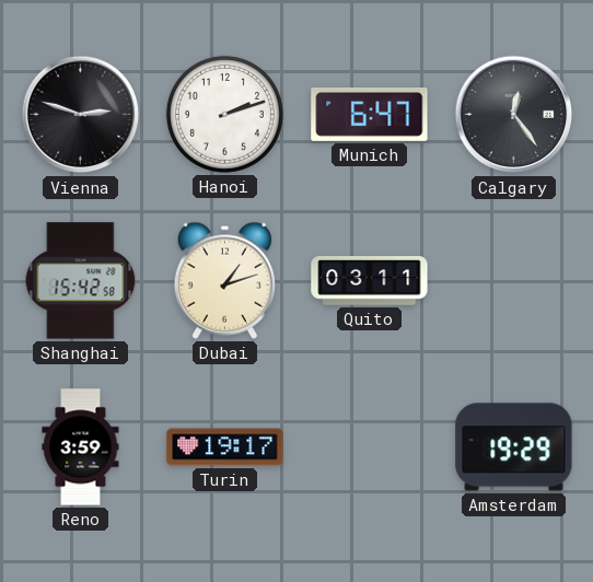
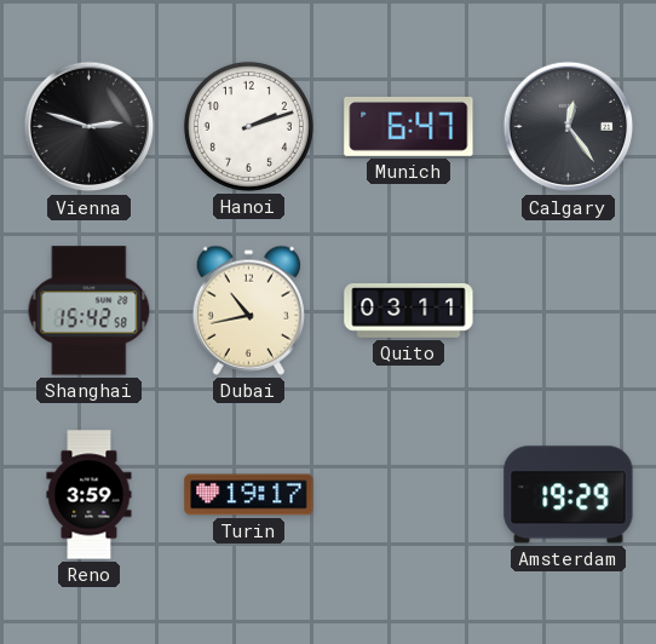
Dubai: 1:12 -> 10:43
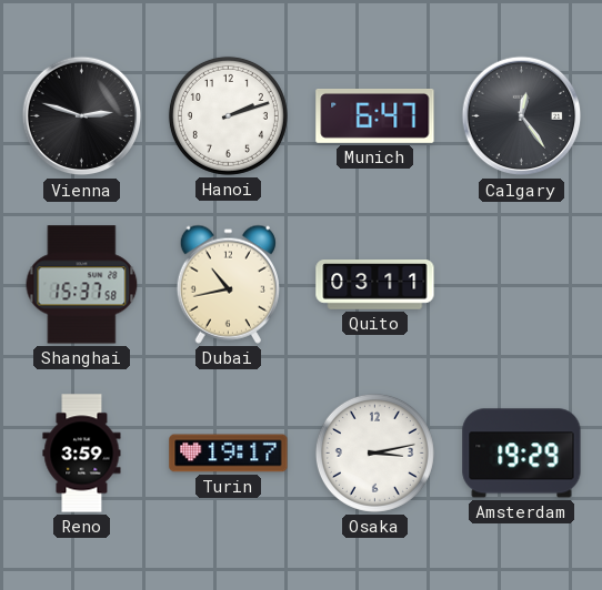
Shanghai: 15:42 -> 15:37
Osaka: none -> 3:13
